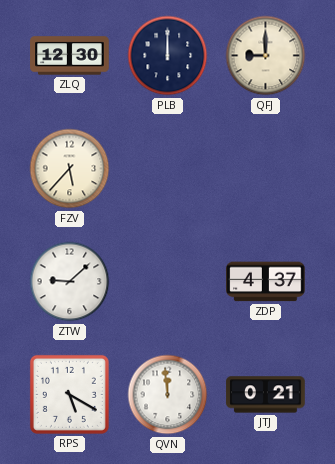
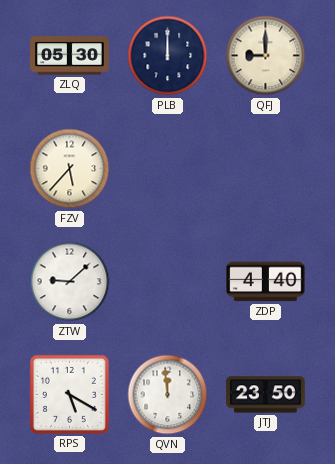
ZLQ: 12:30 -> 05:30
ZDP: 4:37 -> 4:40
JTJ: 0:21 -> 23:50
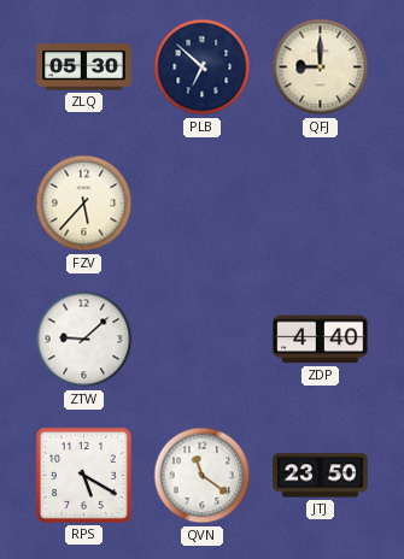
PLB: 12:00 -> 6:52
QVN: 11:59 -> 11:21
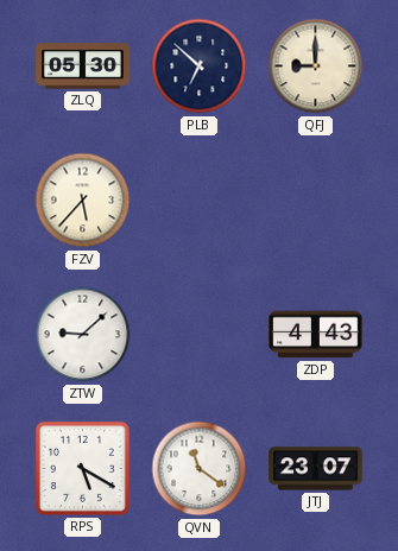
ZDP: 4:40 -> 4:43
JTJ: 23:50 -> 23:07
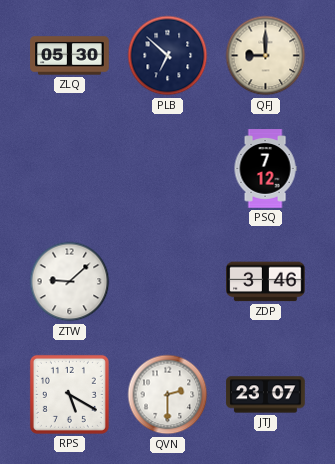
FZV: 5:37 -> none
PSQ: none -> 7:12
ZDP: 4:43 -> 3:46
QVN: 11:21 -> 2:30
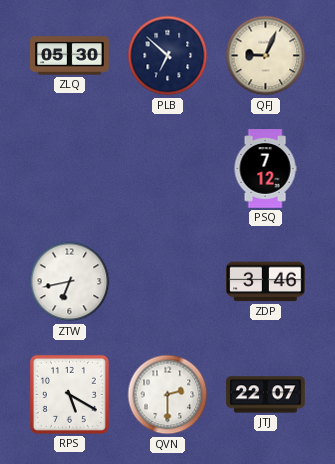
QFJ: 9:00 -> 9:04
ZTW: 9:08 -> 6:43
JTJ: 23:07 -> 22:07
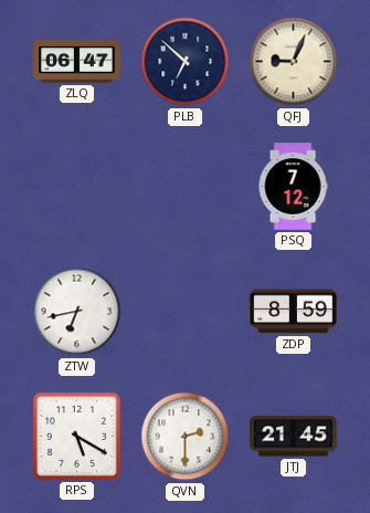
ZLQ: 05:30 -> 06:47
ZDP: 3:46 -> 8:59
JTJ: 22:07 -> 21:45
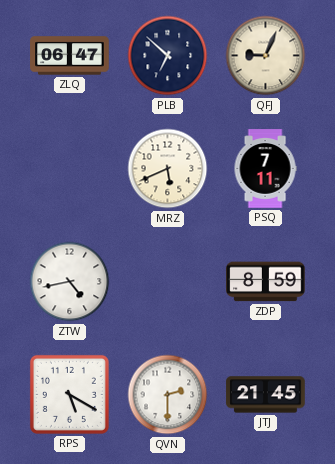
MRZ: none -> 5:41
PSQ: 7:12 -> 7:11
ZTW: 6:43 -> 4:43
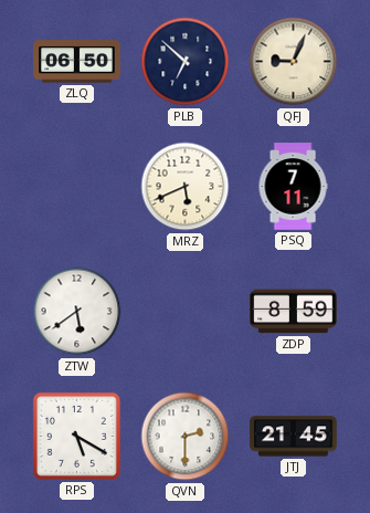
ZLQ: 06:47 -> 06:50
ZTW: 4:43 -> 5:39
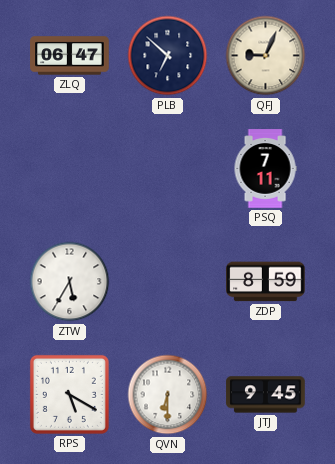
ZLQ: 06:50 -> 06:47
MRZ: 5:41 -> none
ZTW: 5:39 -> 5:35
QVN: 2:30 -> 6:30
JTJ: 21:45 -> 9:45
